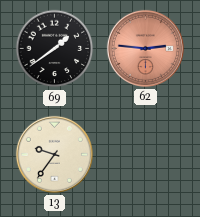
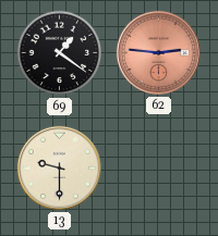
69: 1:39 -> 1:21
13: 9:36 -> 9:30
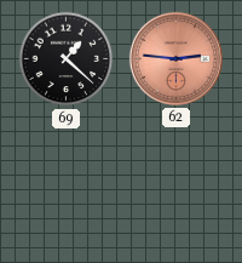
69: 1:21 -> 1:22
13: 9:30 -> none
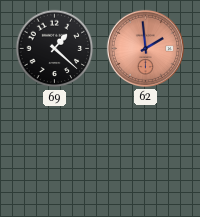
62: 2:46 -> 1:59
